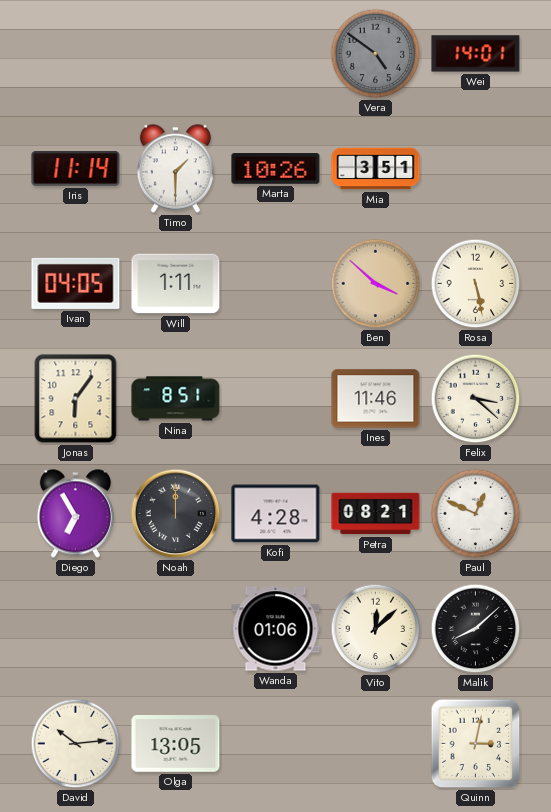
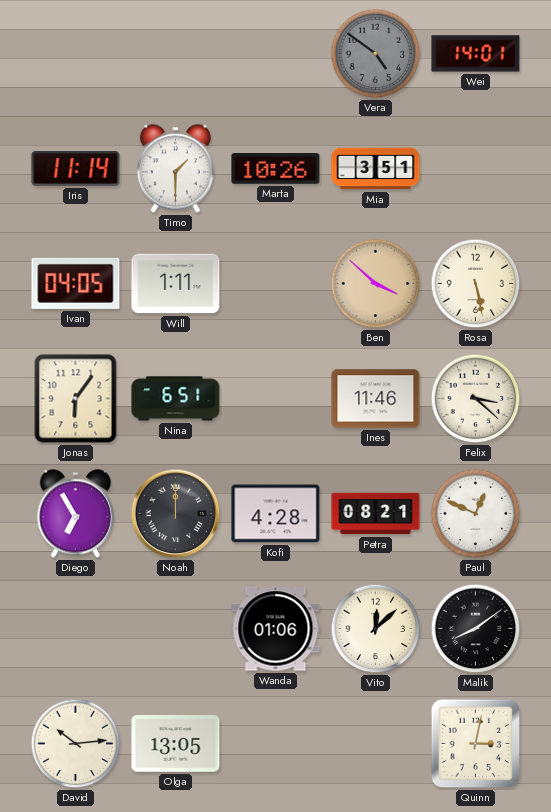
Nina: 8:51 -> 6:51
Malik: 8:08 -> 8:09
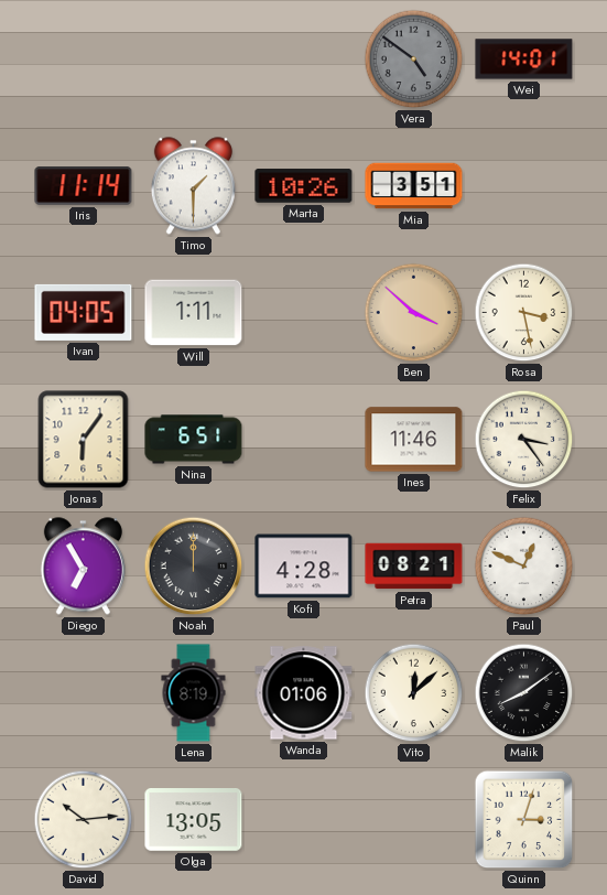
Rosa: 5:28 -> 3:28
Felix: 3:22 -> 3:24
Lena: none -> 8:19
Quinn: 3:02 -> 3:03
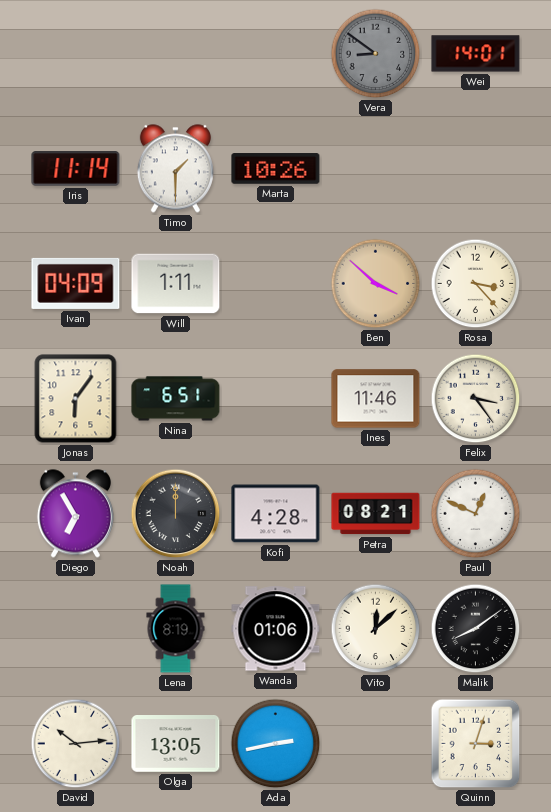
Vera: 4:51 -> 8:51
Mia: 3:51 -> none
Ivan: 04:05 -> 04:09
Rosa: 3:28 -> 3:23
Ada: none -> 2:43
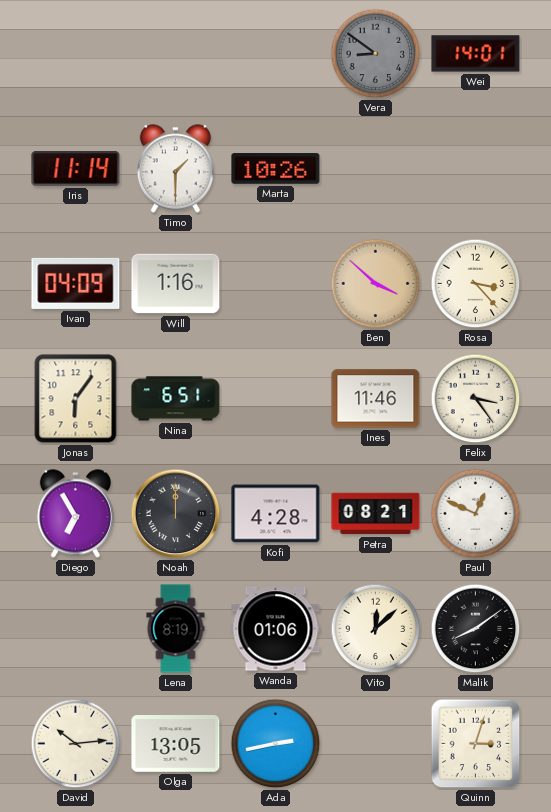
Will: 1:11 -> 1:16
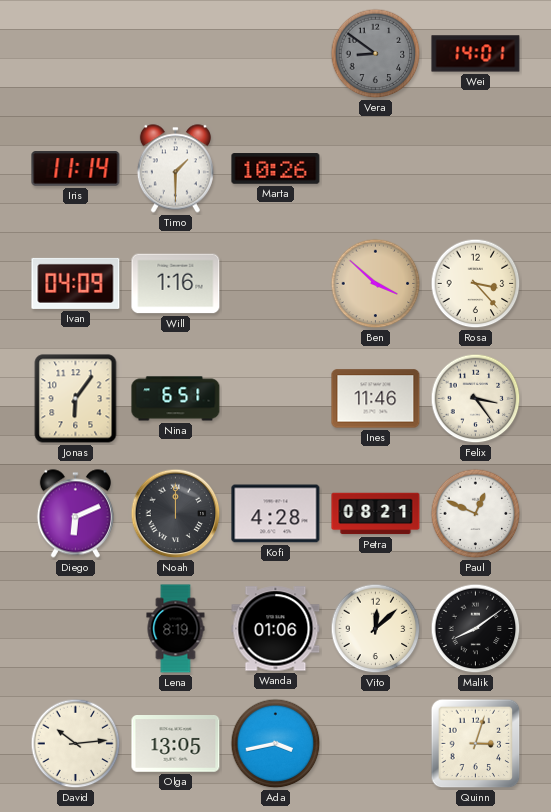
Diego: 6:55 -> 6:11
Ada: 2:43 -> 3:43
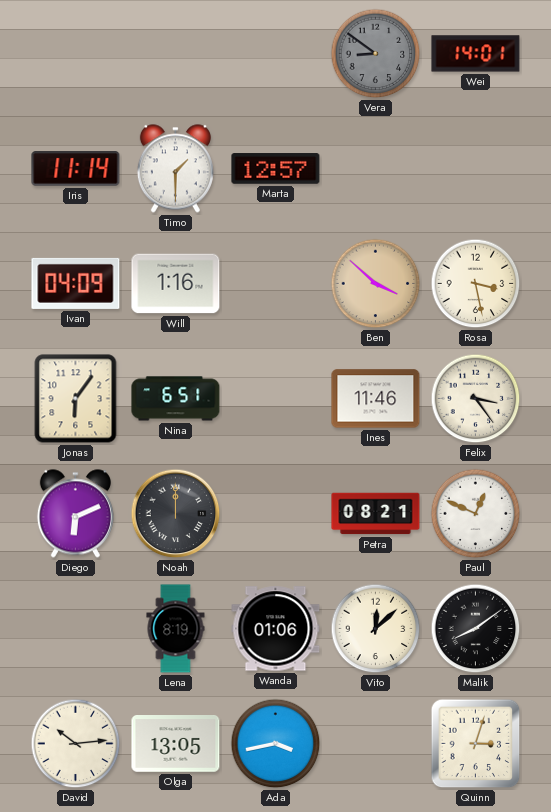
Marta: 10:26 -> 12:57
Rosa: 3:23 -> 3:28
Kofi: 4:28 -> none
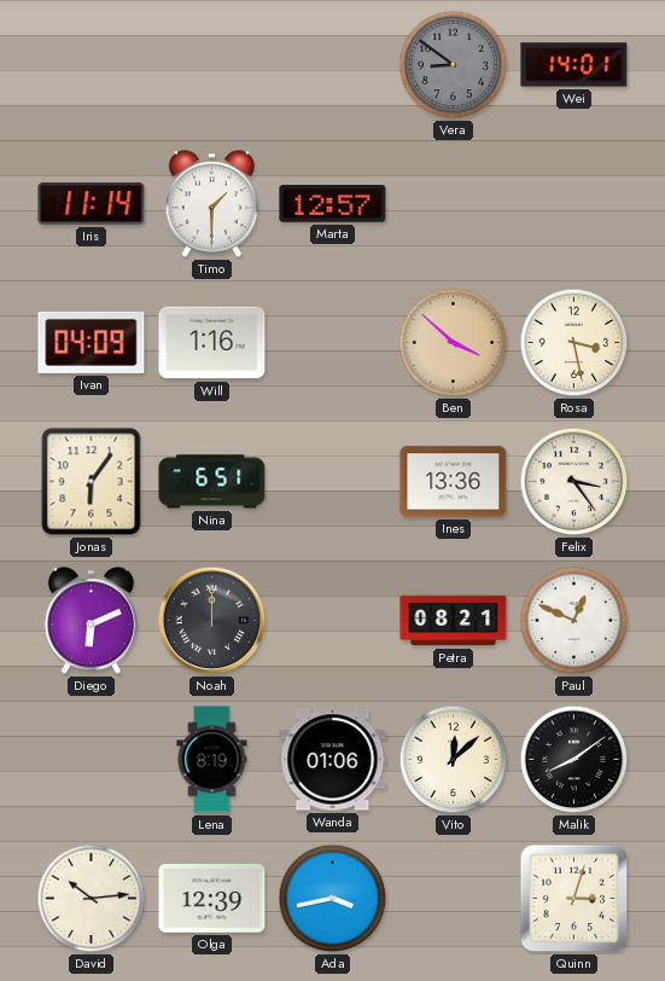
Ines: 11:46 -> 13:36
Olga: 13:05 -> 12:39
